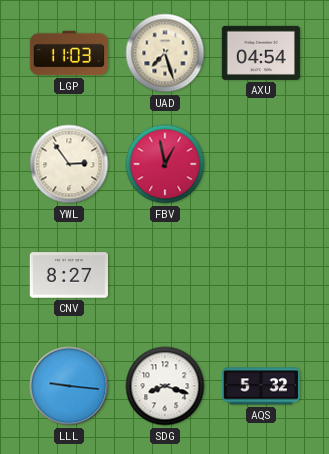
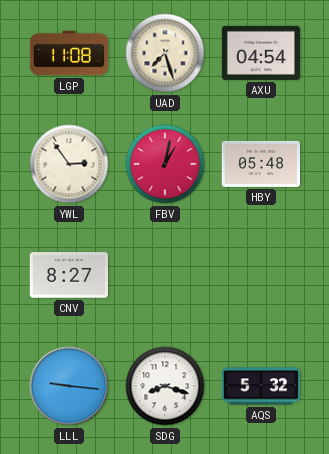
LGP: 11:03 -> 11:08
FBV: 12:58 -> 1:02
HBY: none -> 05:48
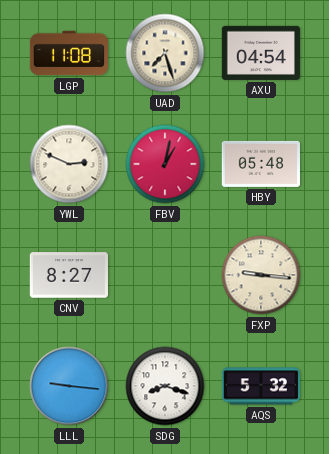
YWL: 2:54 -> 2:49
FXP: none -> 9:16
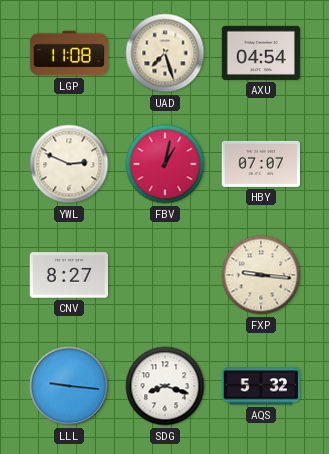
HBY: 05:48 -> 07:07
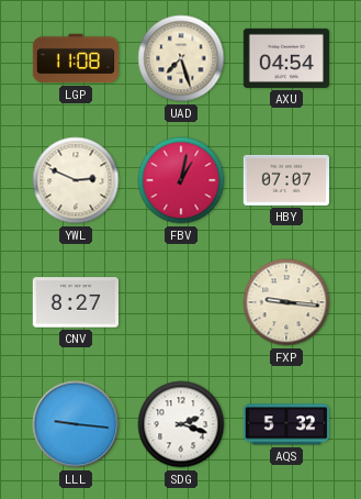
SDG: 8:18 -> 2:18
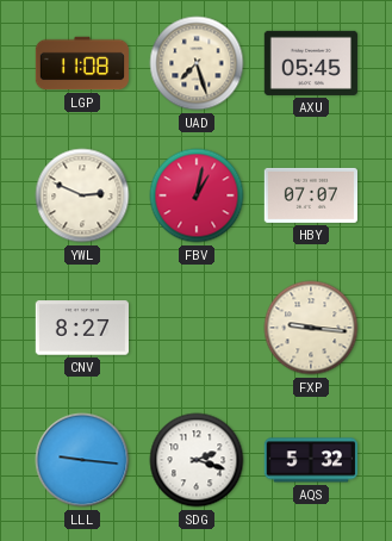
AXU: 04:54 -> 05:45
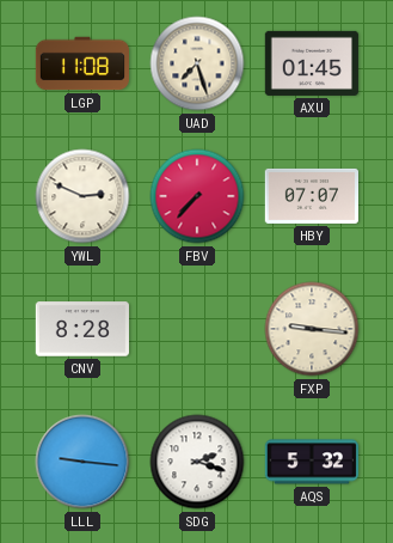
AXU: 05:45 -> 01:45
FBV: 1:02 -> 7:37
CNV: 8:27 -> 8:28
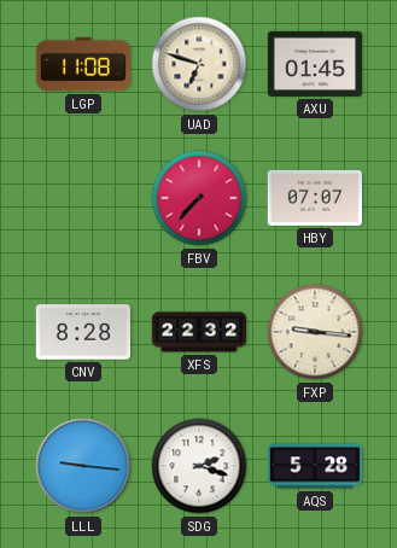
UAD: 7:27 -> 6:48
YWL: 2:49 -> none
XFS: none -> 22:32
AQS: 5:32 -> 5:28
